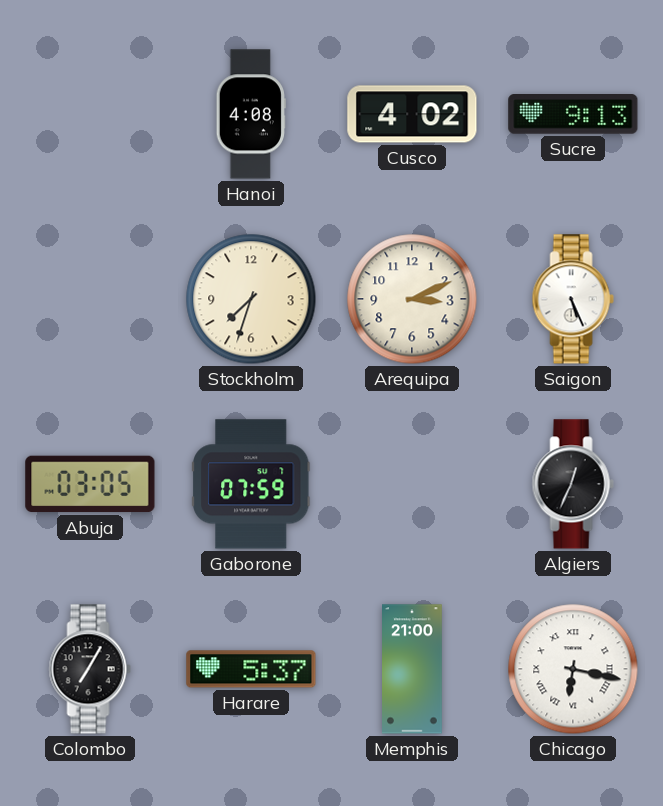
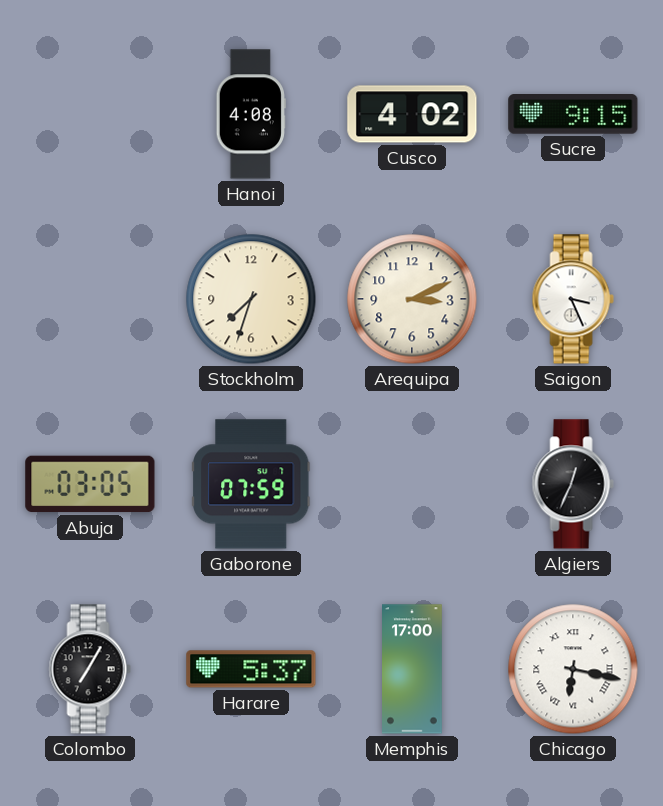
Sucre: 9:13 -> 9:15
Saigon: 5:26 -> 3:26
Memphis: 21:00 -> 17:00
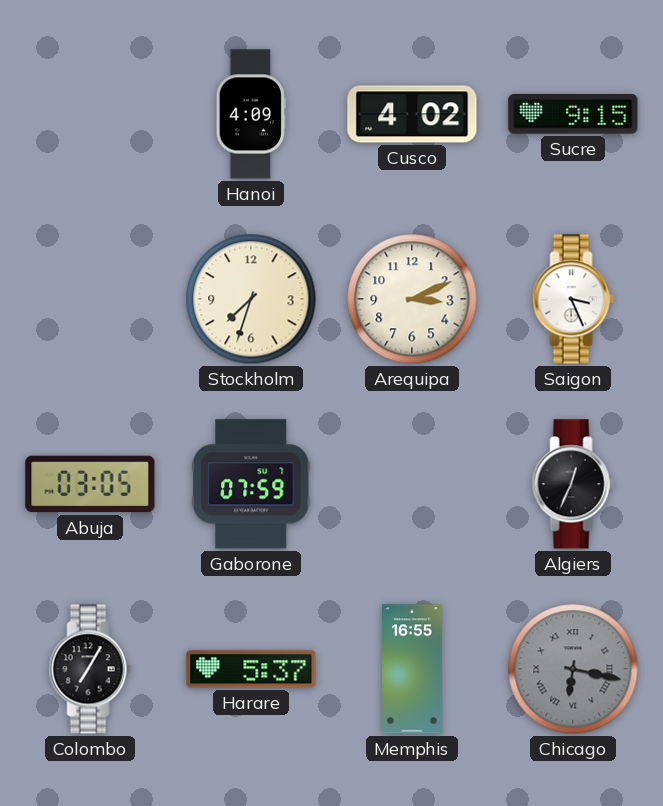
Hanoi: 4:08 -> 4:09
Memphis: 17:00 -> 16:55
Chicago dial: white -> grey
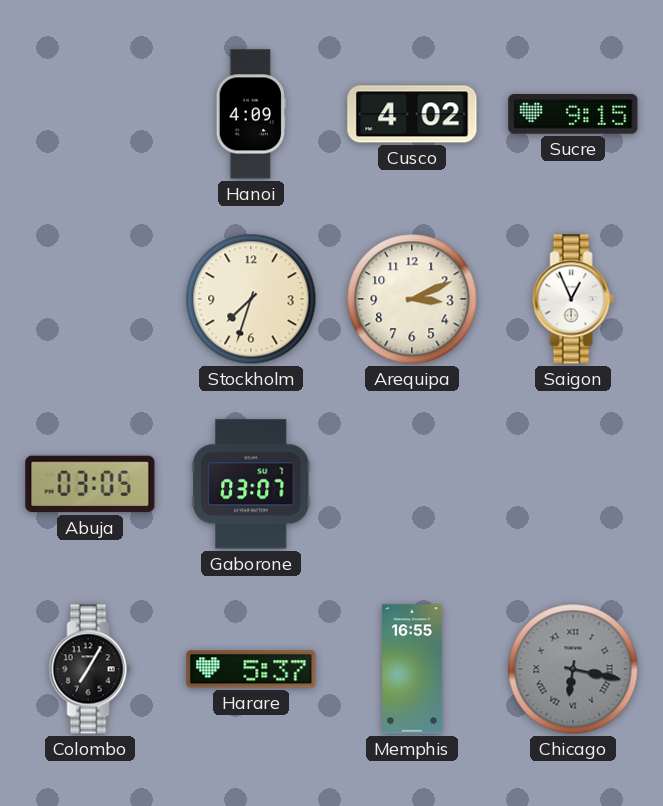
Saigon: 3:26 -> 12:56
Gaborone: 07:59 -> 03:07
Algiers: 12:34 -> none
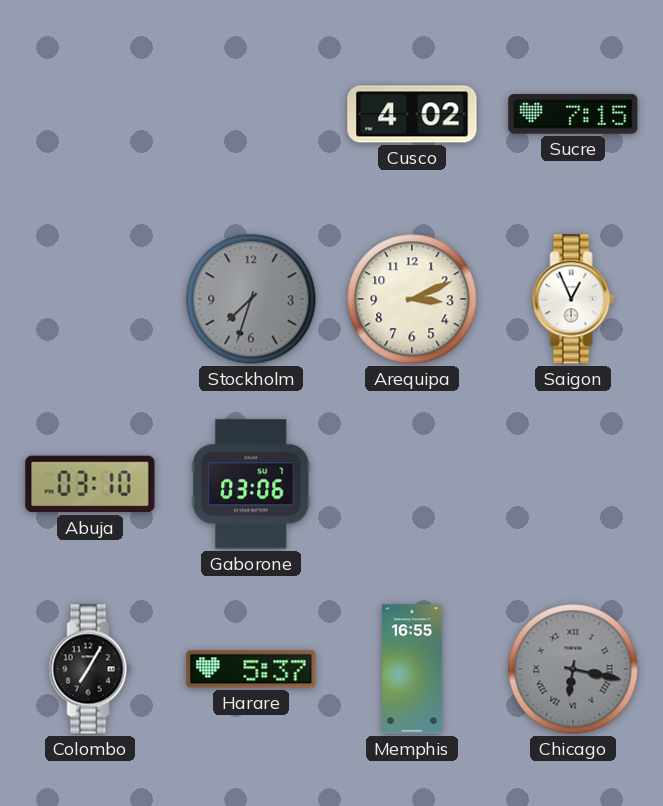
Hanoi: 4:09 -> none
Sucre: 9:15 -> 7:15
Stockholm dial: cream -> grey
Abuja: 03:05 -> 03:10
Gaborone: 03:07 -> 03:06
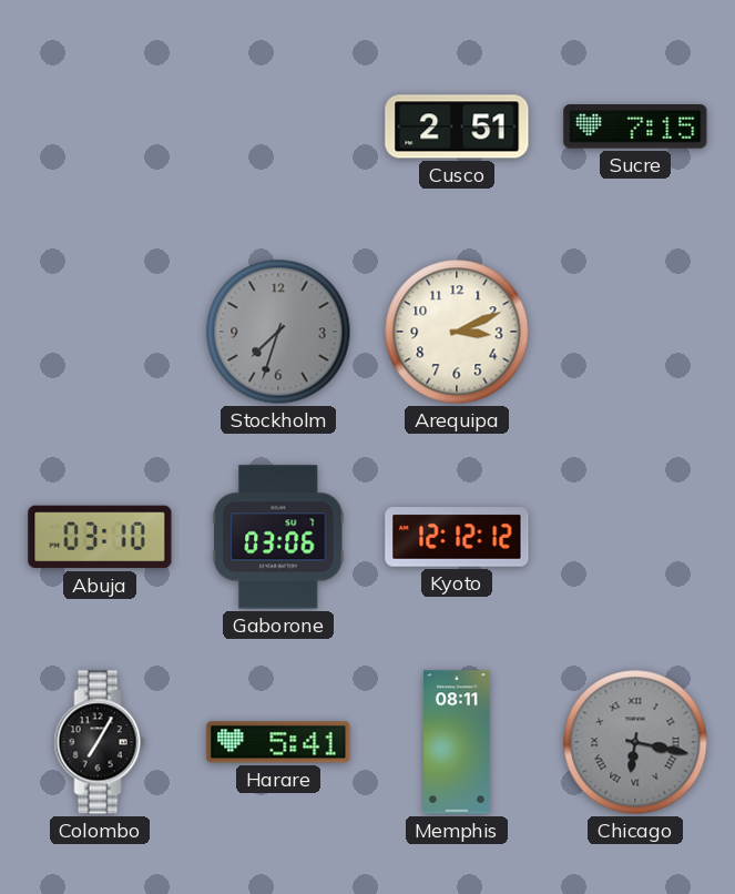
Cusco: 4:02 -> 2:51
Saigon: 12:56 -> none
Kyoto: none -> 12:12
Harare: 5:37 -> 5:41
Memphis: 16:55 -> 08:11
